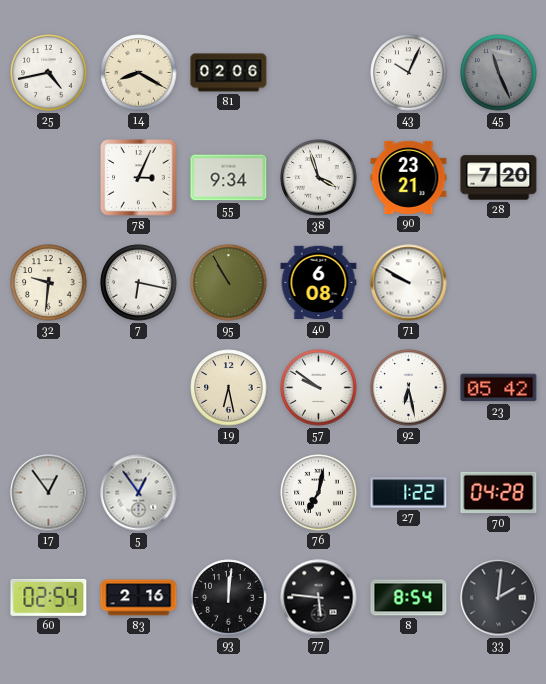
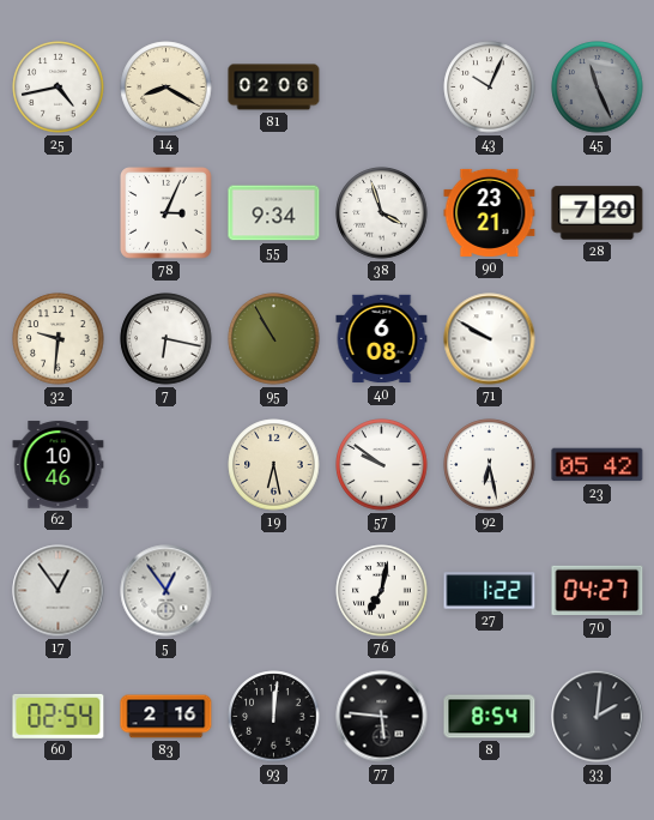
62: none -> 10:46
70: 04:28 -> 04:27
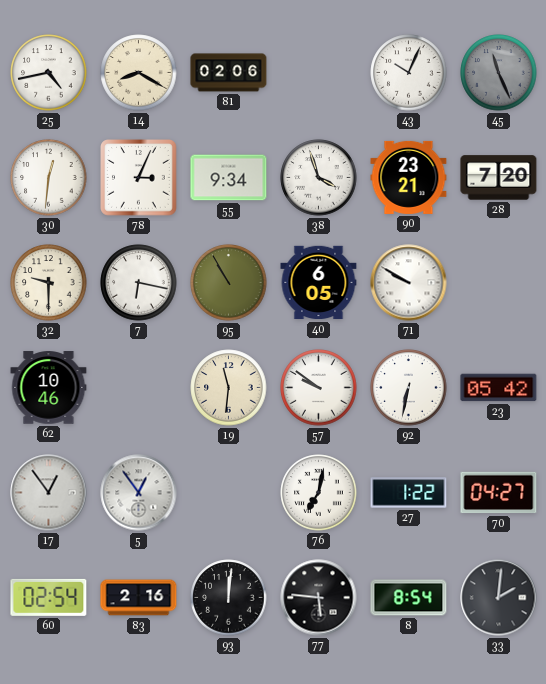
30: none -> 12:31
32: 9:31 -> 9:30
40: 6:08 -> 6:05
19: 6:28 -> 11:31
92: 6:28 -> 6:32
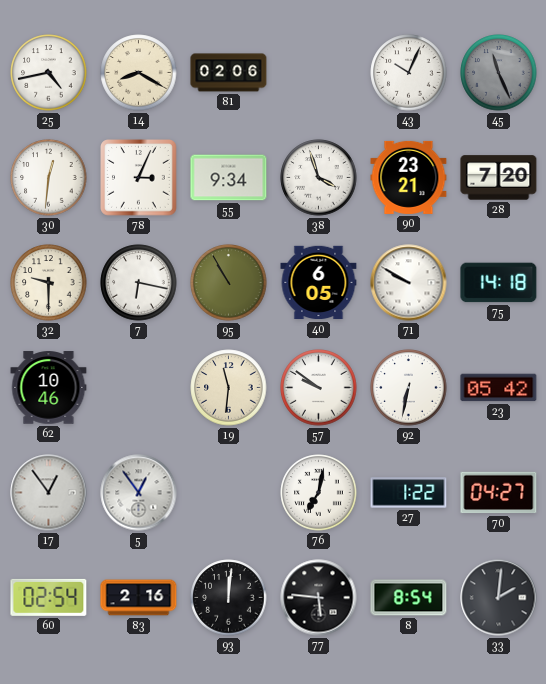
75: none -> 14:18
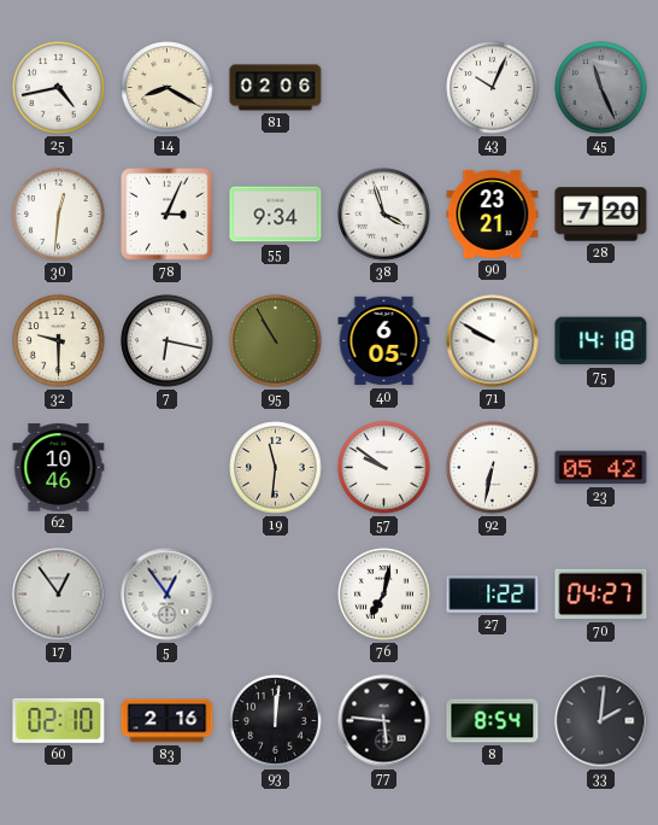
60: 02:54 -> 02:10
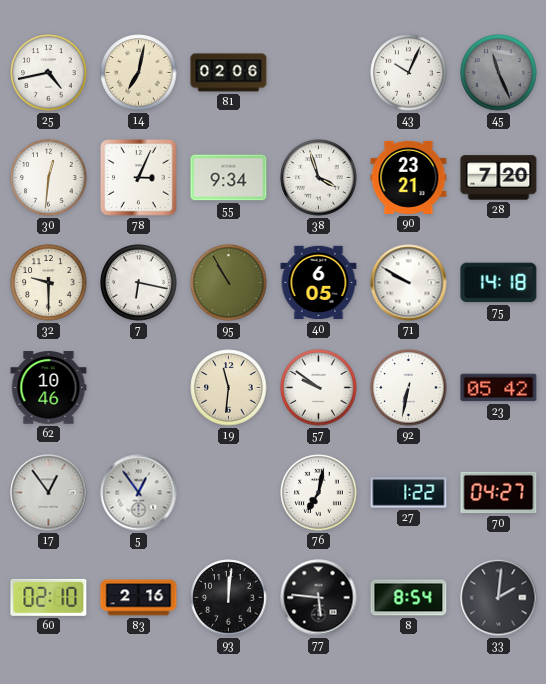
14: 8:20 -> 7:02
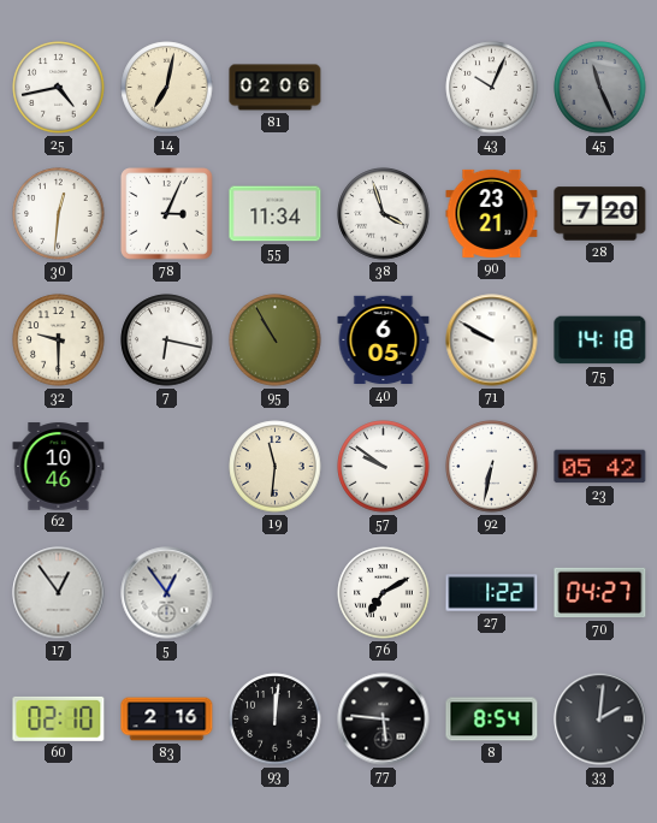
55: 9:34 -> 11:34
76: 7:02 -> 7:10
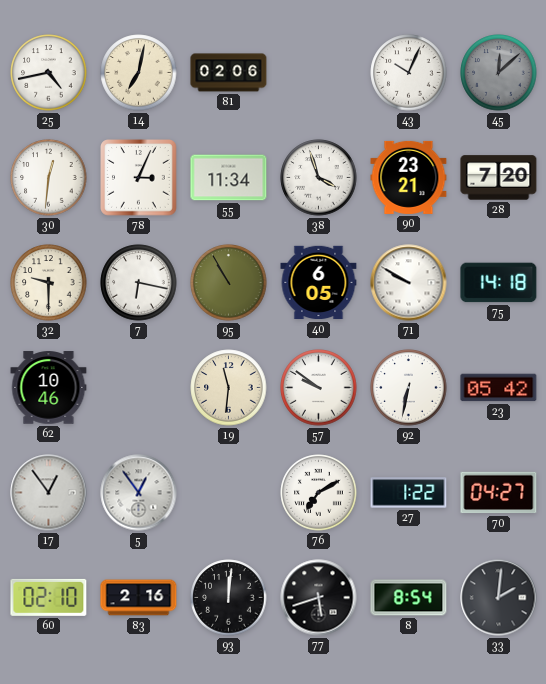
45: 11:26 -> 12:08
77: 5:46 -> 5:42
